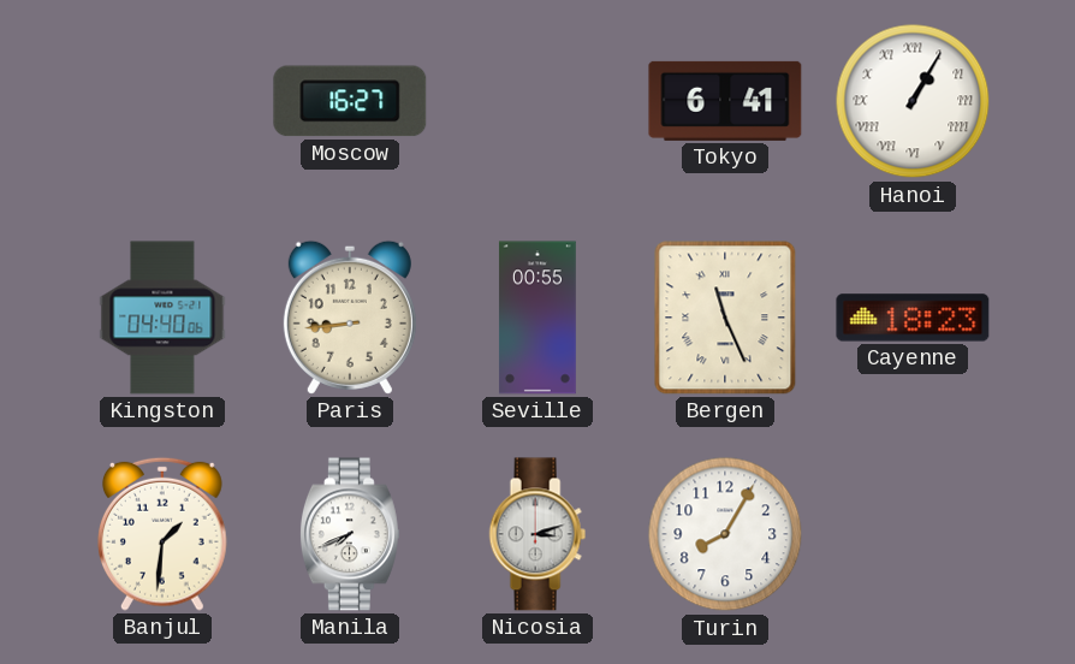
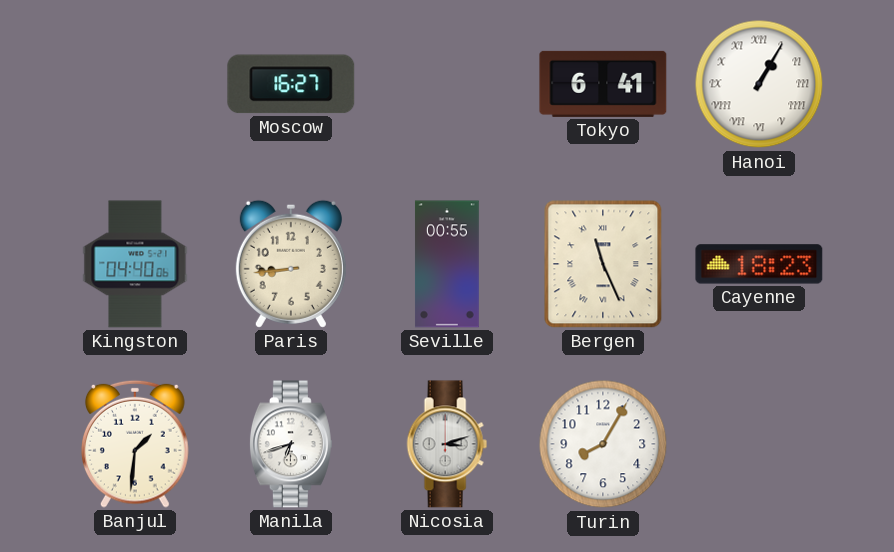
Manila: 7:41 -> 6:42
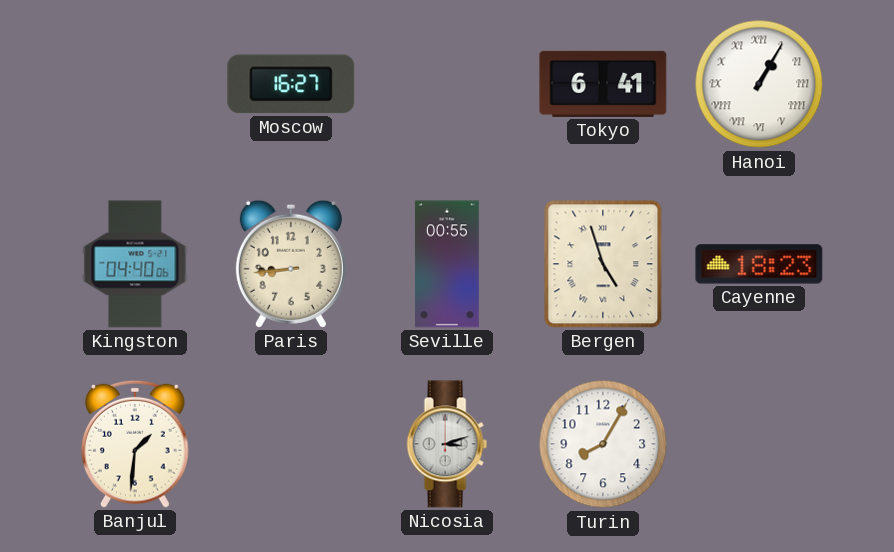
Bergen: 11:26 -> 4:57
Manila: 6:42 -> none
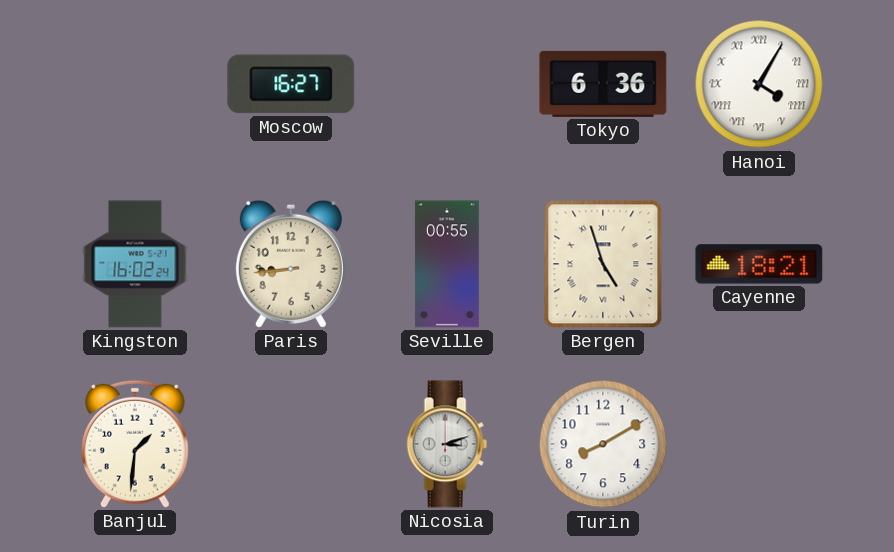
Tokyo: 6:41 -> 6:36
Hanoi: 1:05 -> 4:05
Kingston: 04:40 -> 16:02
Cayenne: 18:23 -> 18:21
Turin: 8:05 -> 8:10
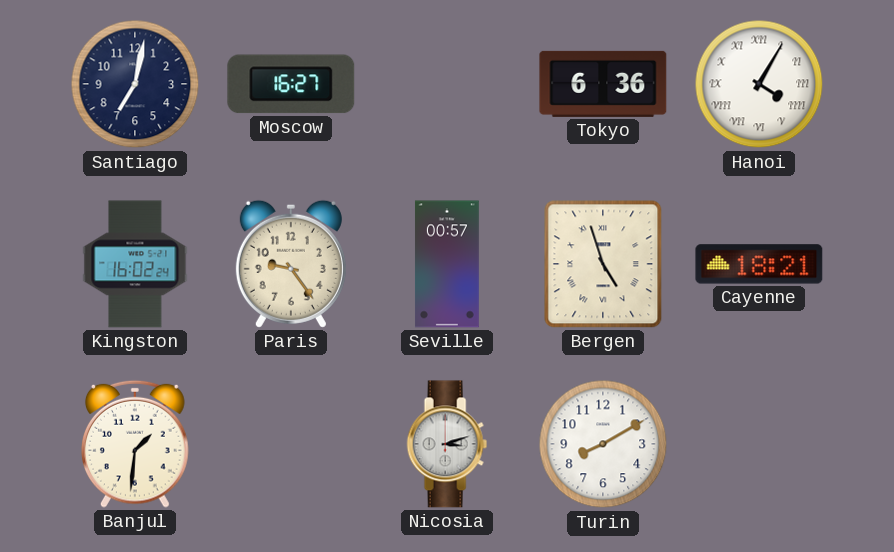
Santiago: none -> 7:02
Paris: 8:44 -> 9:24
Seville: 00:55 -> 00:57
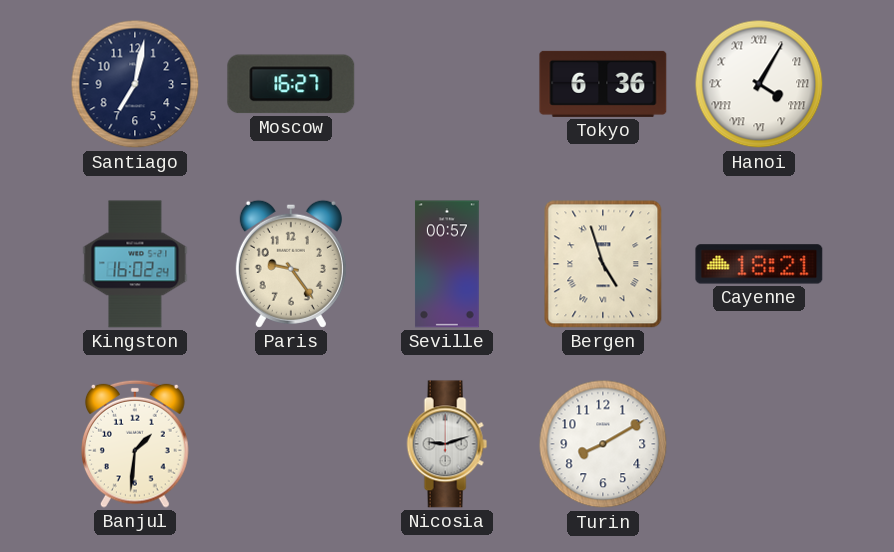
Nicosia: 3:12 -> 9:12
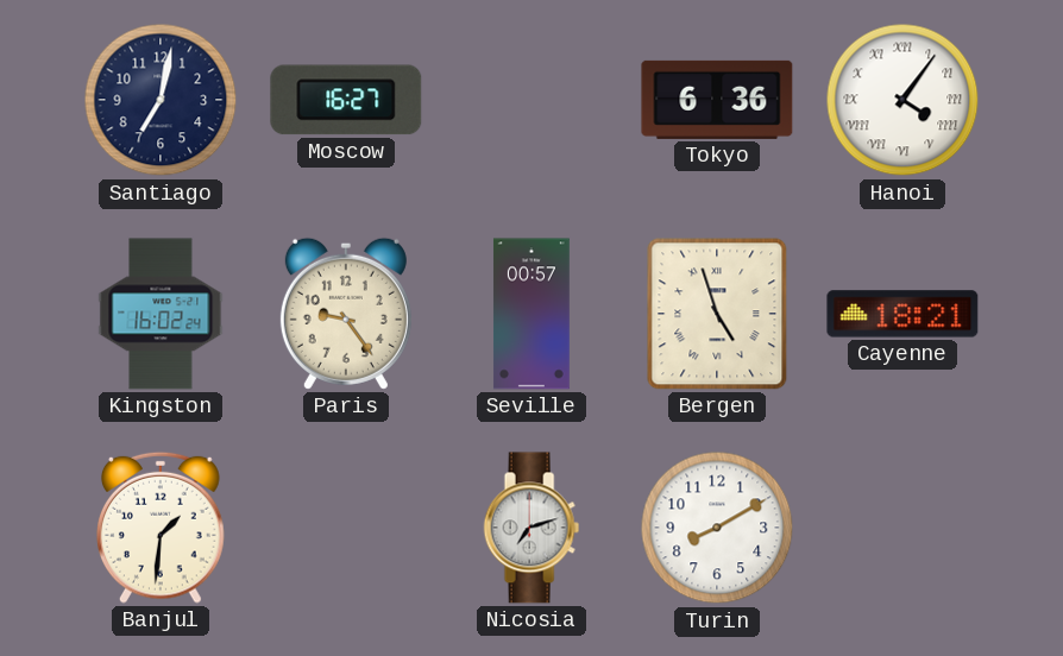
Hanoi: 4:05 -> 4:06
Nicosia: 9:12 -> 7:12
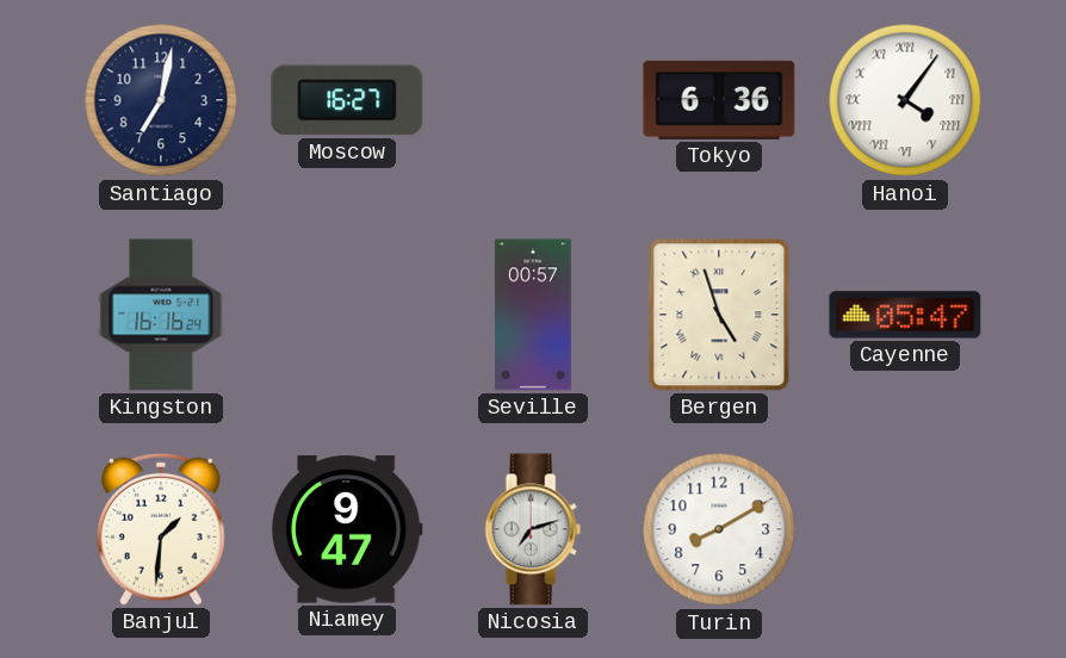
Kingston: 16:02 -> 16:16
Paris: 9:24 -> none
Cayenne: 18:21 -> 05:47
Niamey: none -> 9:47
